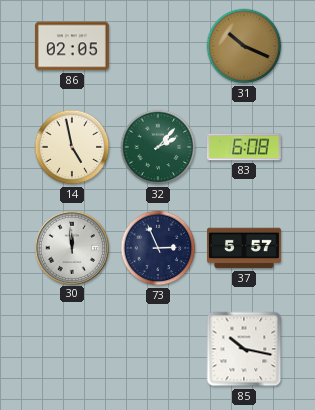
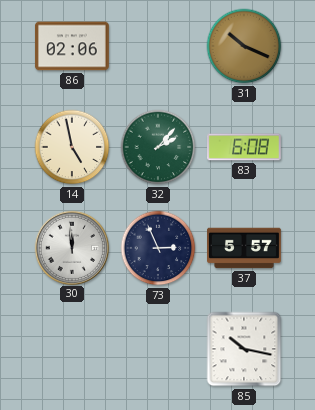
86: 02:05 -> 02:06
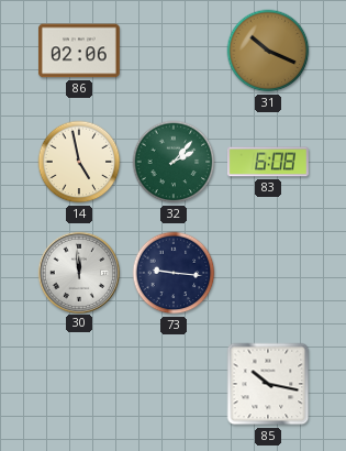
73: 2:56 -> 9:16
37: 5:57 -> none
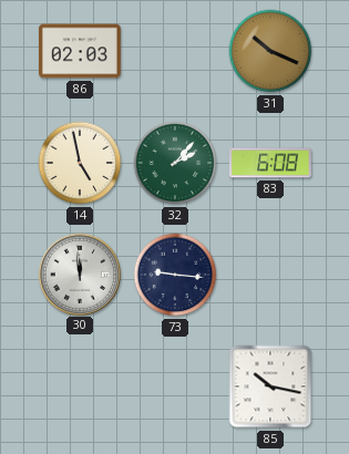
86: 02:06 -> 02:03
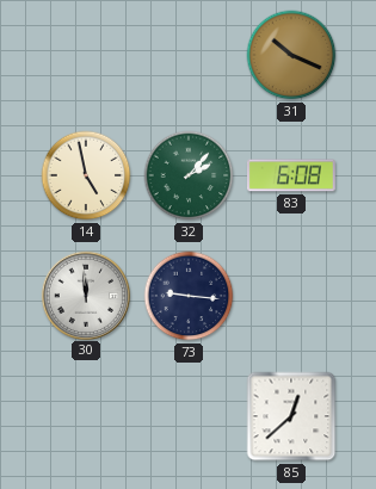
86: 02:03 -> none
85: 10:17 -> 12:38
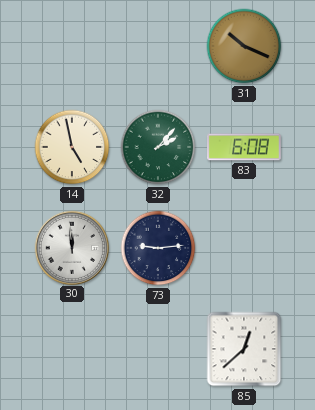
73: 9:16 -> 9:14
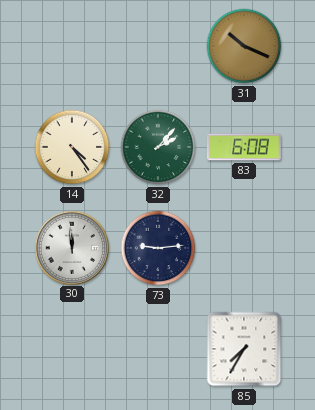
14: 4:58 -> 4:24
85: 12:38 -> 7:35
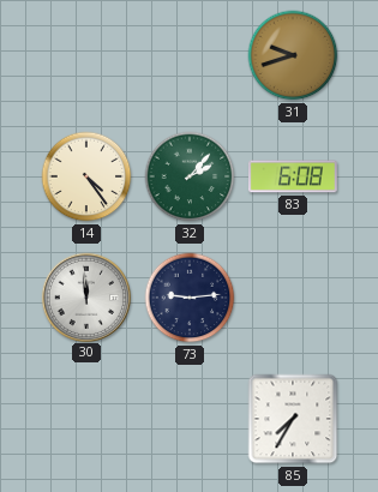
31: 10:19 -> 9:42
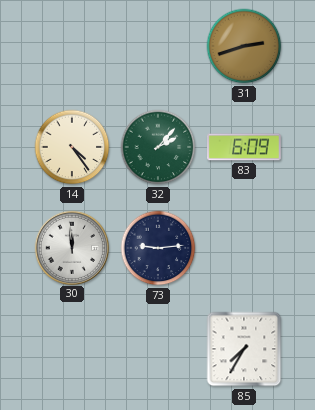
31: 9:42 -> 2:42
83: 6:08 -> 6:09
